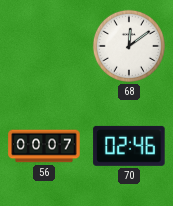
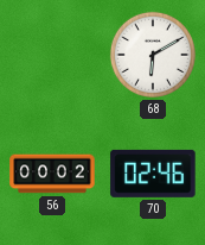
68: 12:09 -> 6:10
56: 00:07 -> 00:02
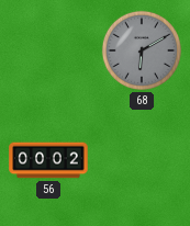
68 dial: white -> grey
70: 02:46 -> none
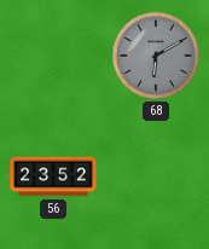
56: 00:02 -> 23:52
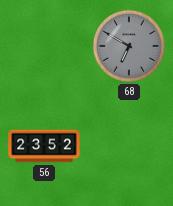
68: 6:10 -> 6:50
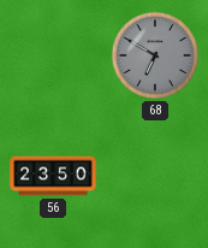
56: 23:52 -> 23:50
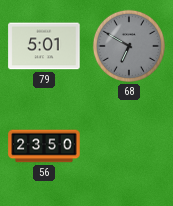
79: none -> 5:01
